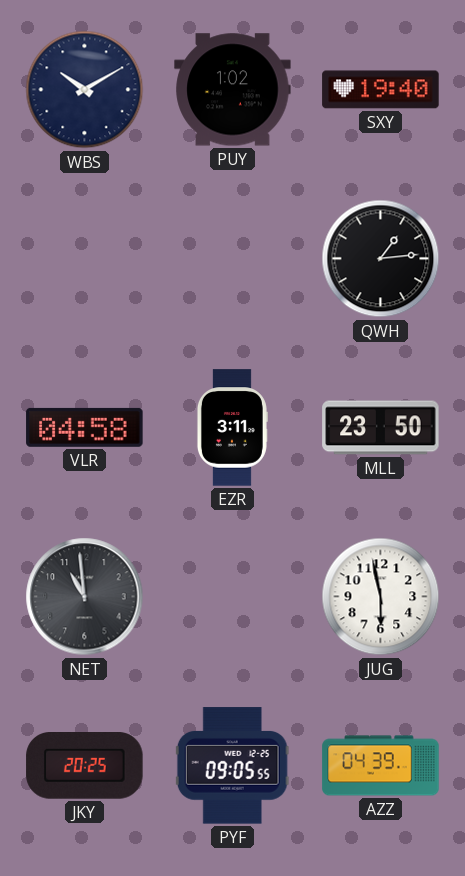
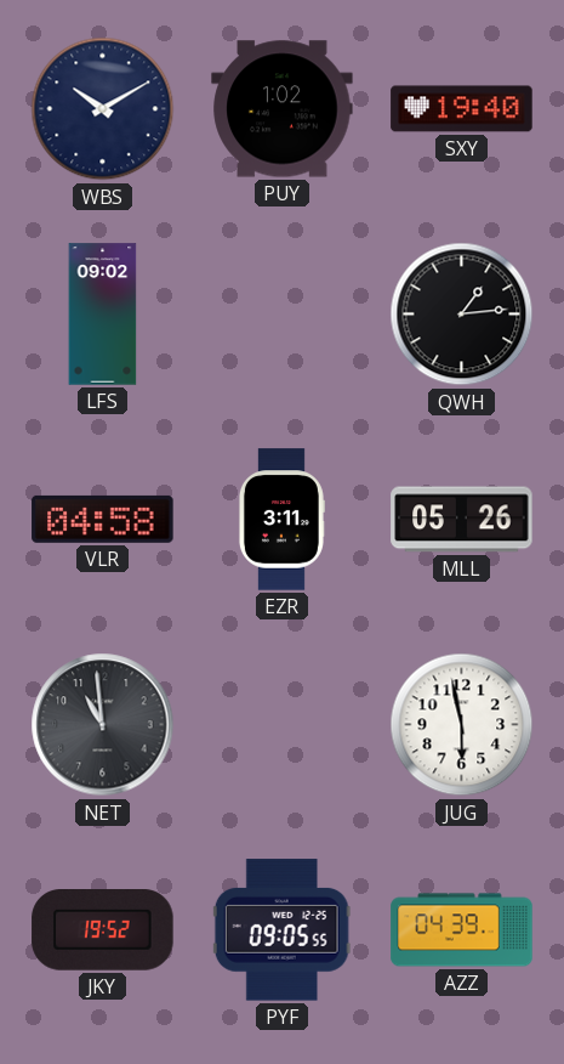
LFS: none -> 09:02
MLL: 23:50 -> 05:26
JKY: 20:25 -> 19:52
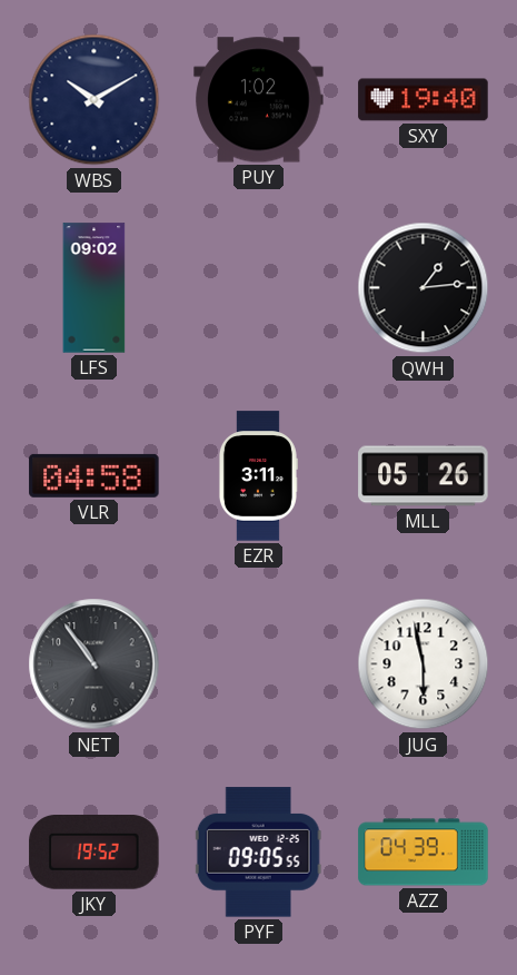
NET: 10:59 -> 10:54
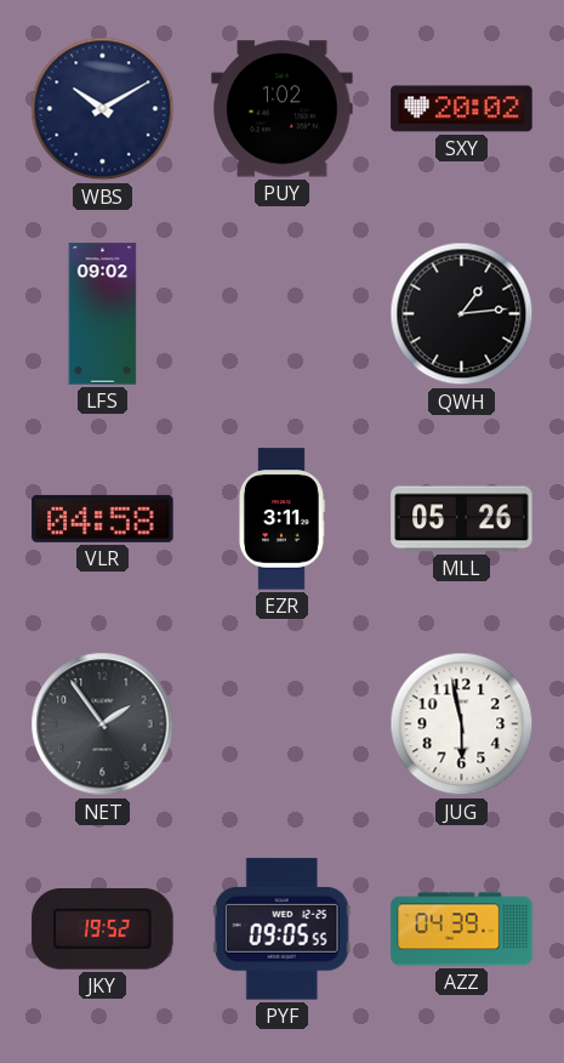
SXY: 19:40 -> 20:02
NET: 10:54 -> 1:54
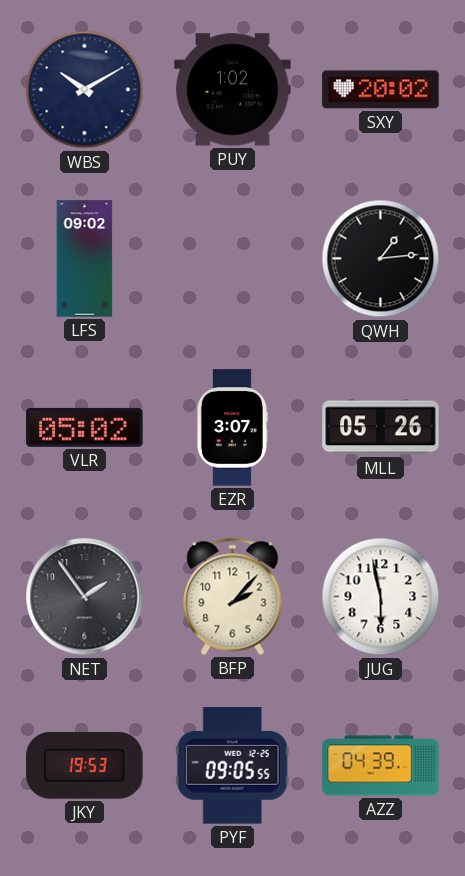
VLR: 04:58 -> 05:02
EZR: 3:11 -> 3:07
BFP: none -> 2:07
JKY: 19:52 -> 19:53
